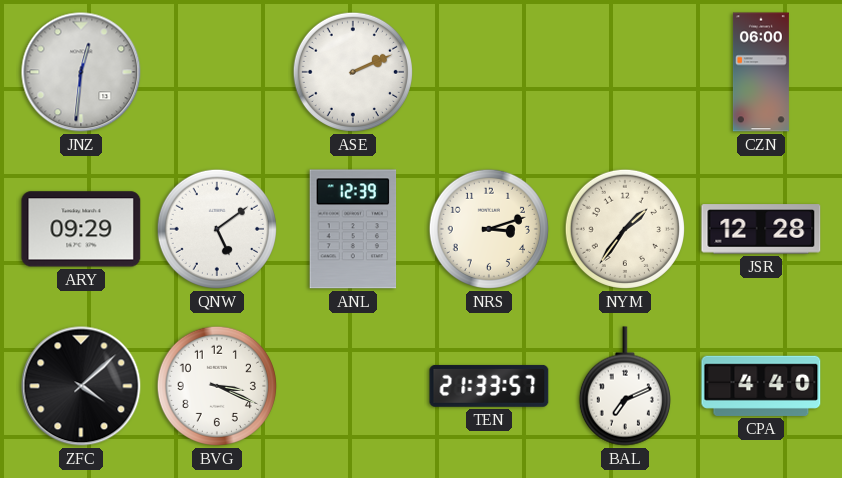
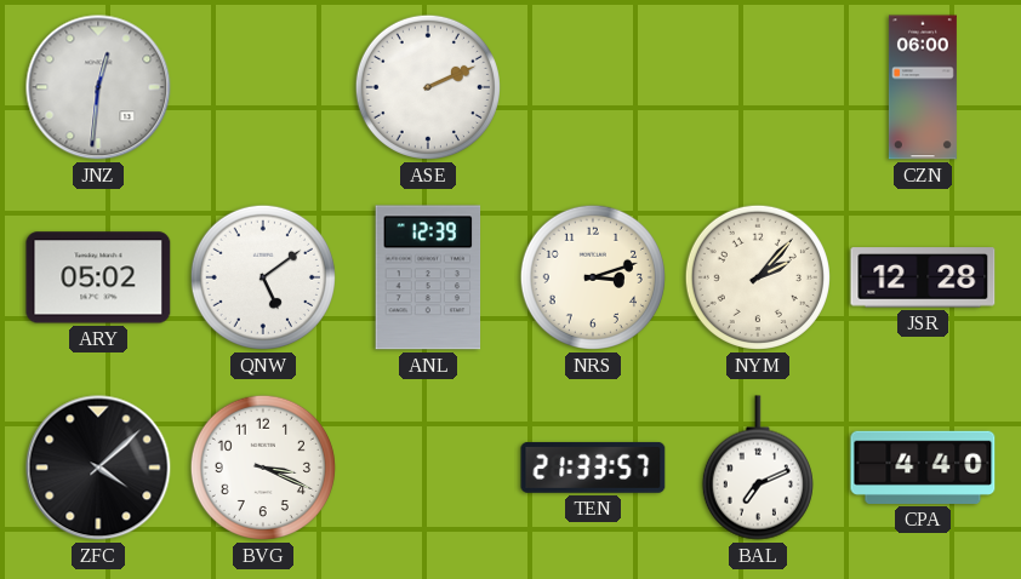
ARY: 09:29 -> 05:02
NYM: 1:36 -> 2:07
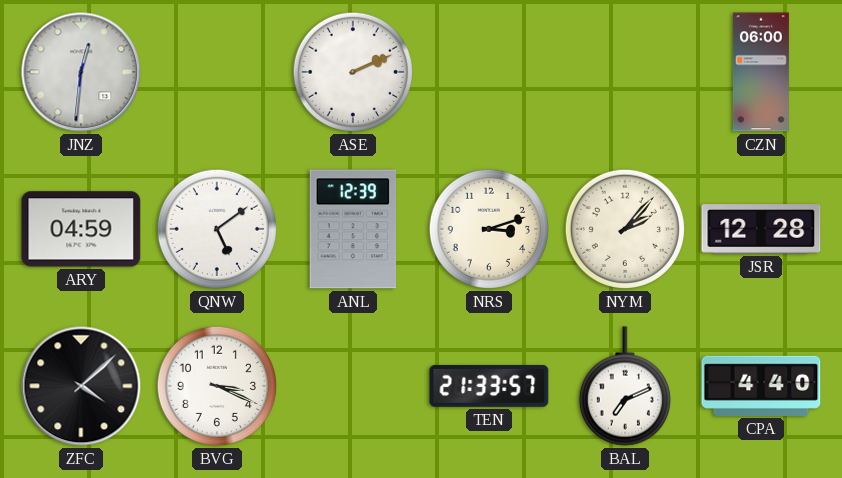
ARY: 05:02 -> 04:59
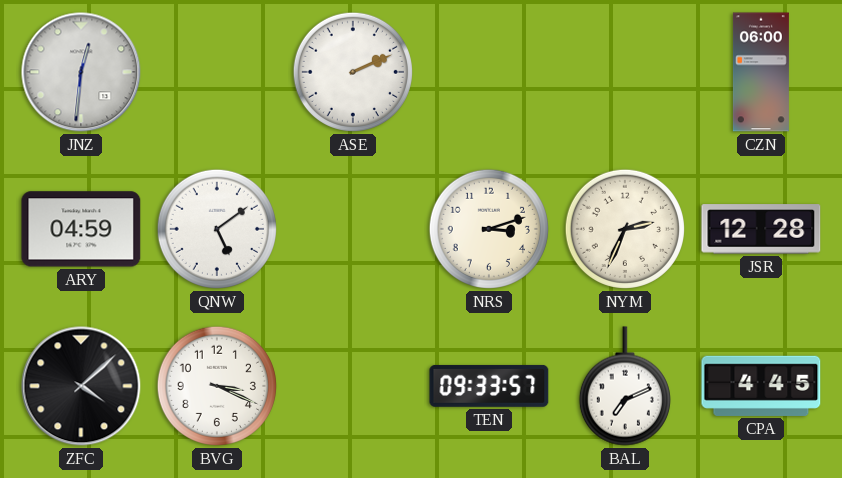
ANL: 12:39 -> none
NYM: 2:07 -> 2:34
TEN: 21:33 -> 09:33
CPA: 4:40 -> 4:45
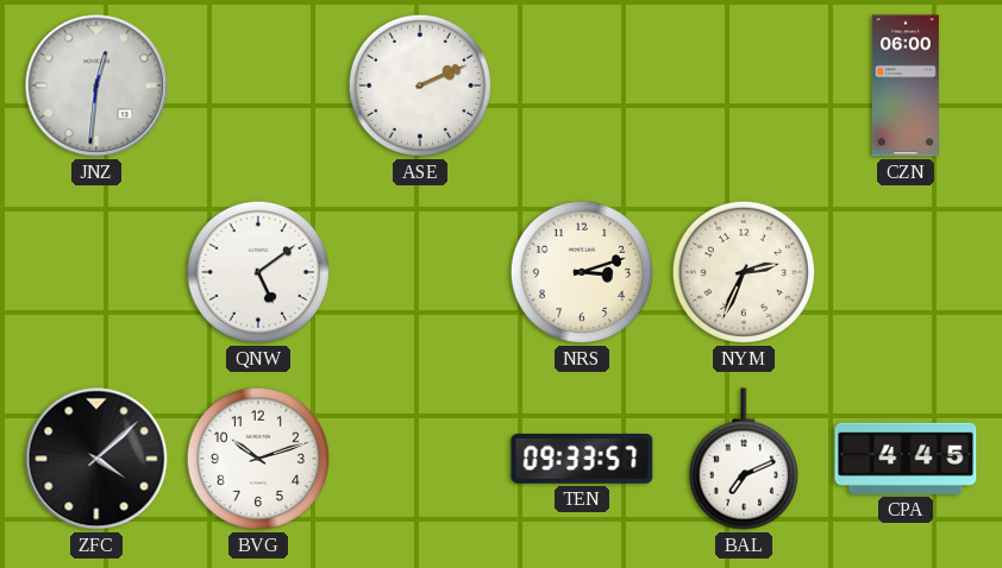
ARY: 04:59 -> none
JSR: 12:28 -> none
BVG: 3:19 -> 10:12
